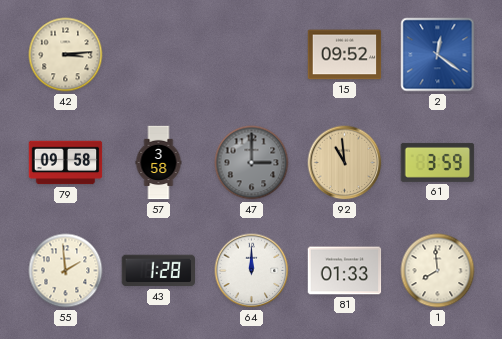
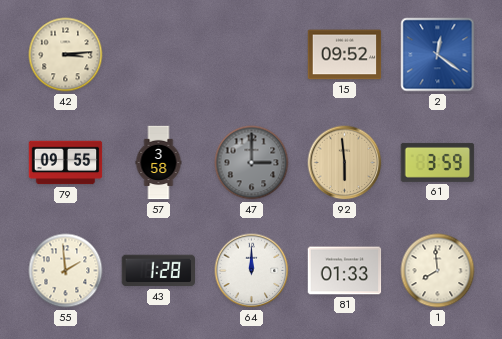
79: 09:58 -> 09:55
92: 10:59 -> 5:59
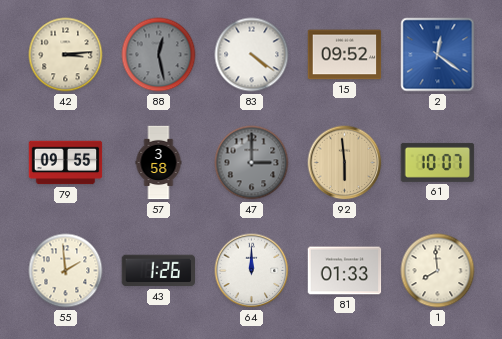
88: none -> 12:28
83: none -> 4:21
61: 3:59 -> 10:07
43: 1:28 -> 1:26
